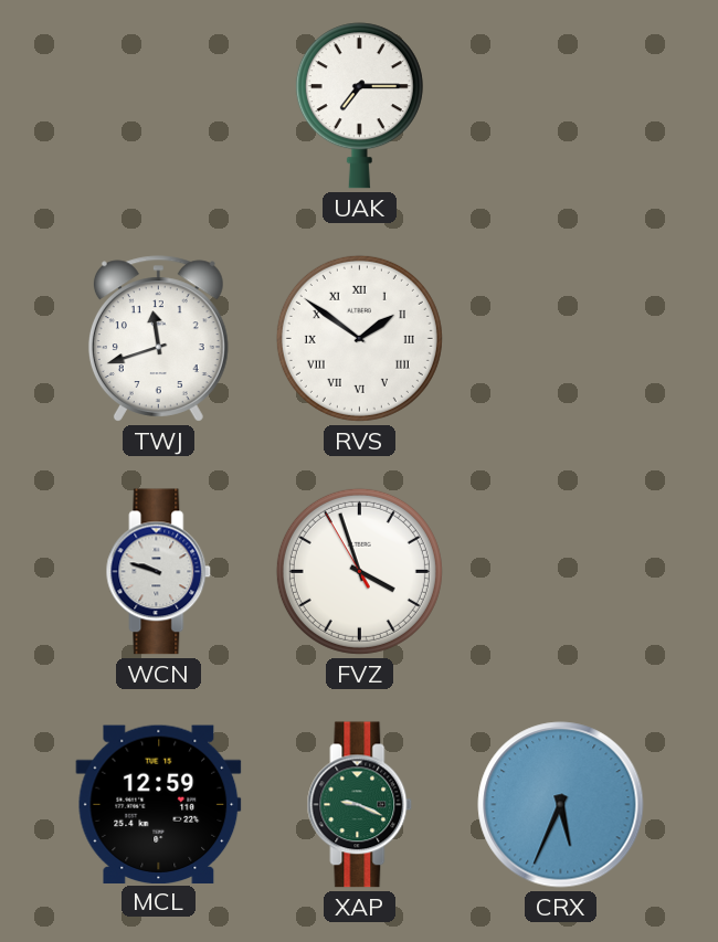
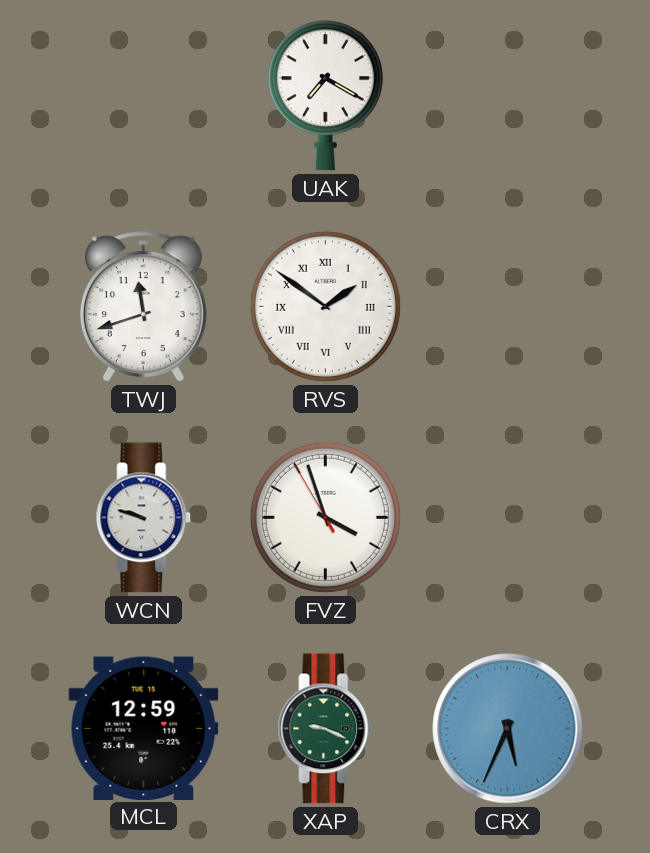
UAK: 7:15 -> 7:20
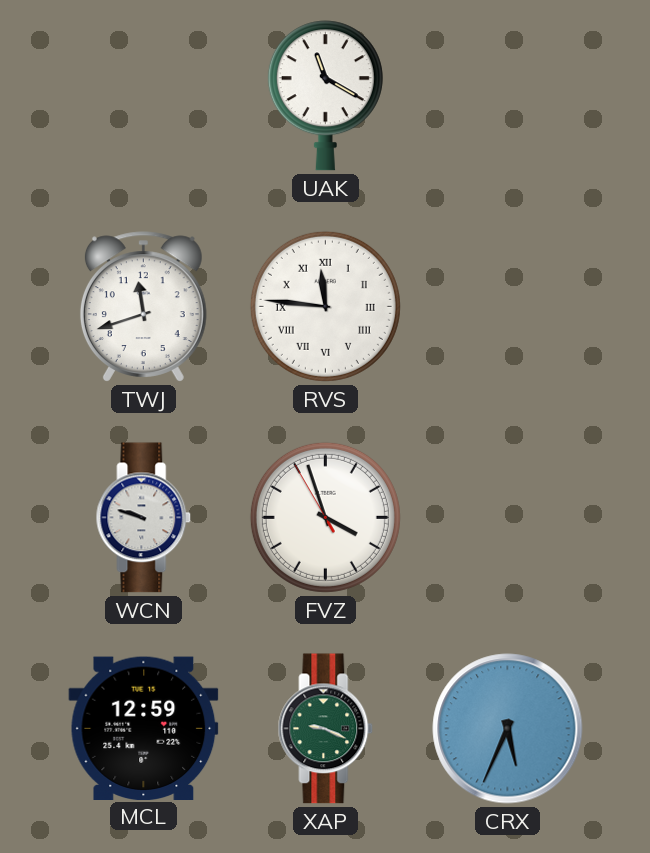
UAK: 7:20 -> 11:20
RVS: 1:51 -> 11:46
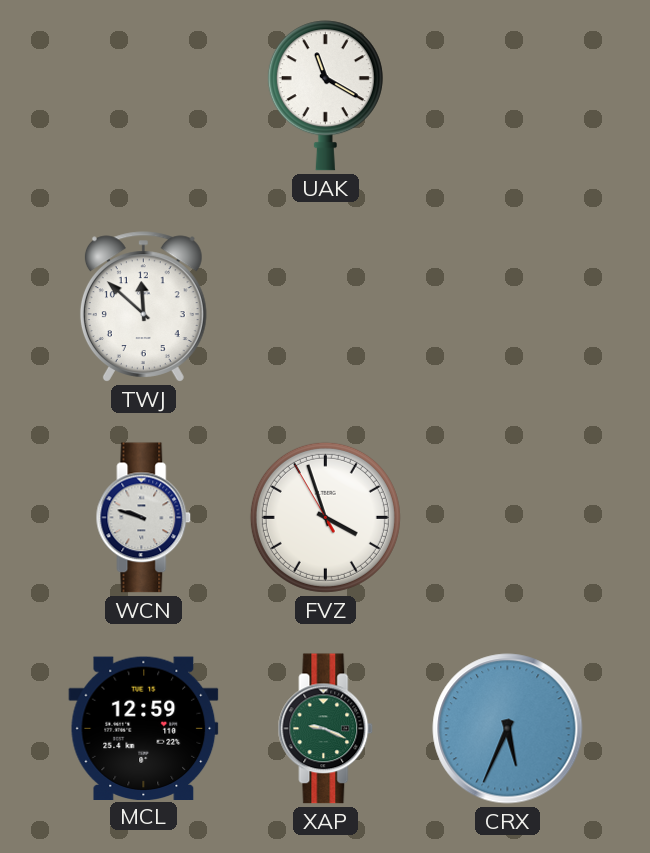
TWJ: 11:42 -> 11:52
RVS: 11:46 -> none
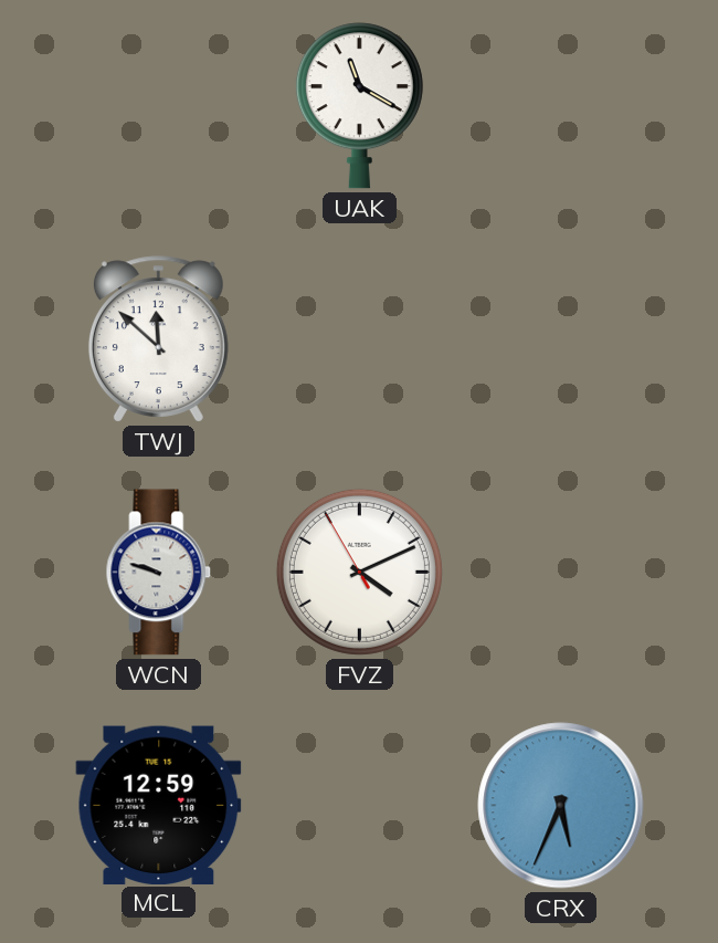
FVZ: 3:56 -> 4:10
XAP: 9:19 -> none
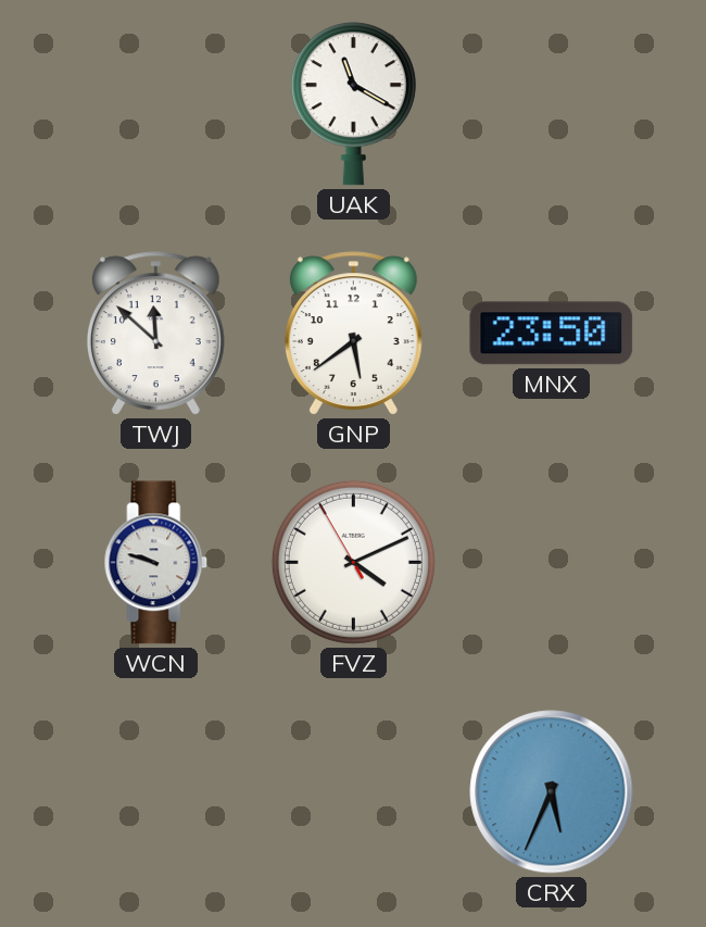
GNP: none -> 5:39
MNX: none -> 23:50
MCL: 12:59 -> none
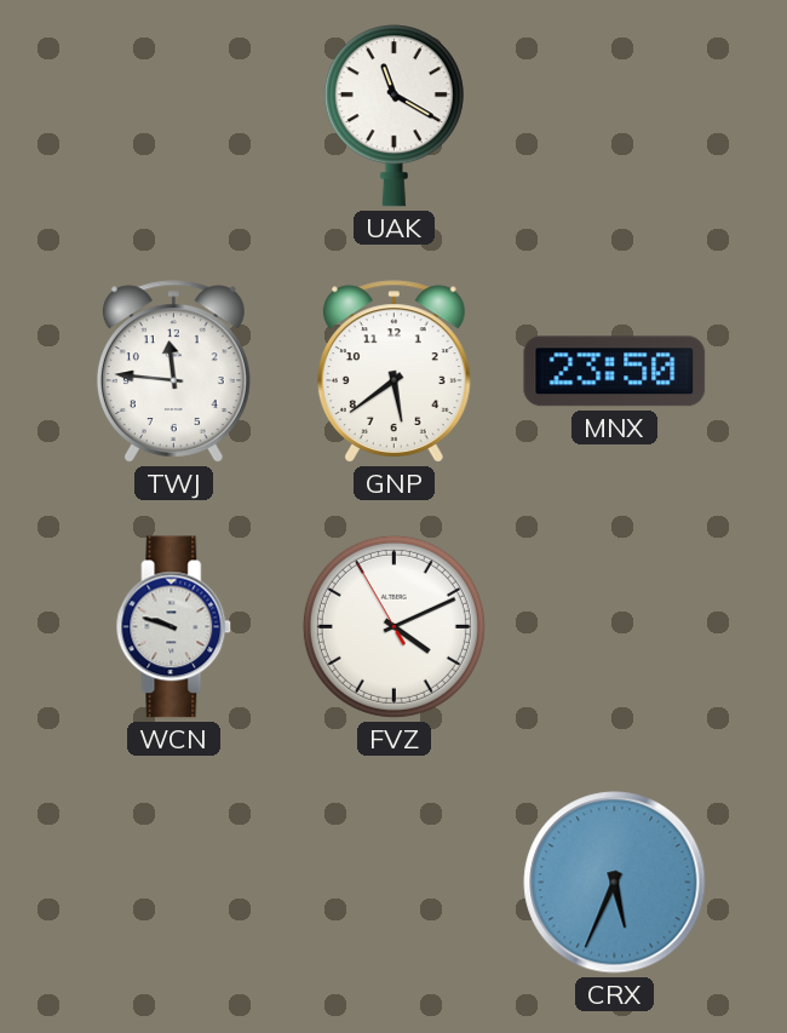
TWJ: 11:52 -> 11:46
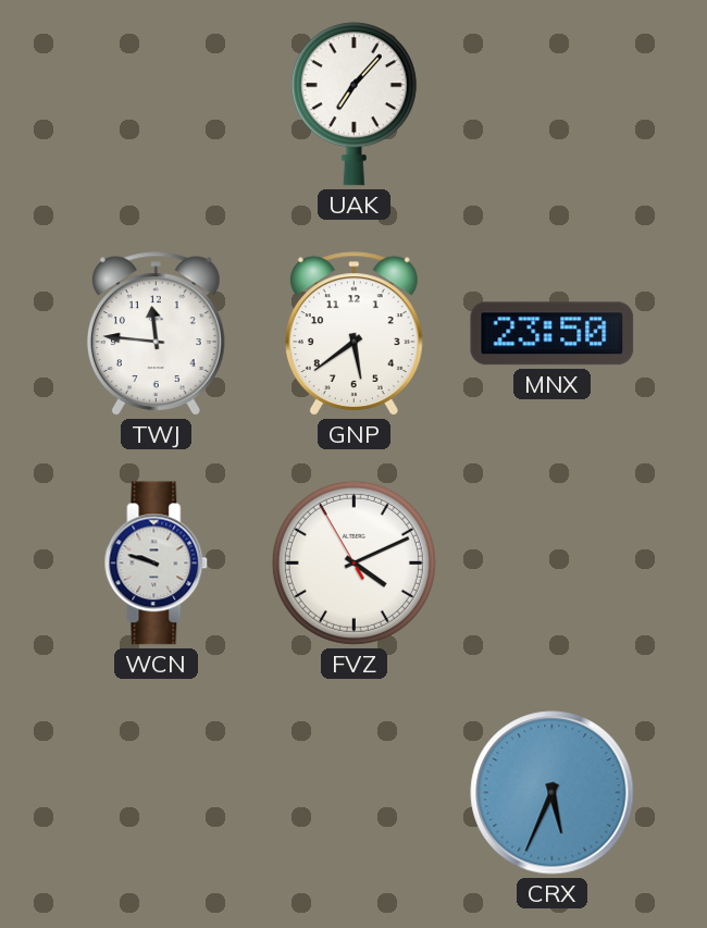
UAK: 11:20 -> 7:07
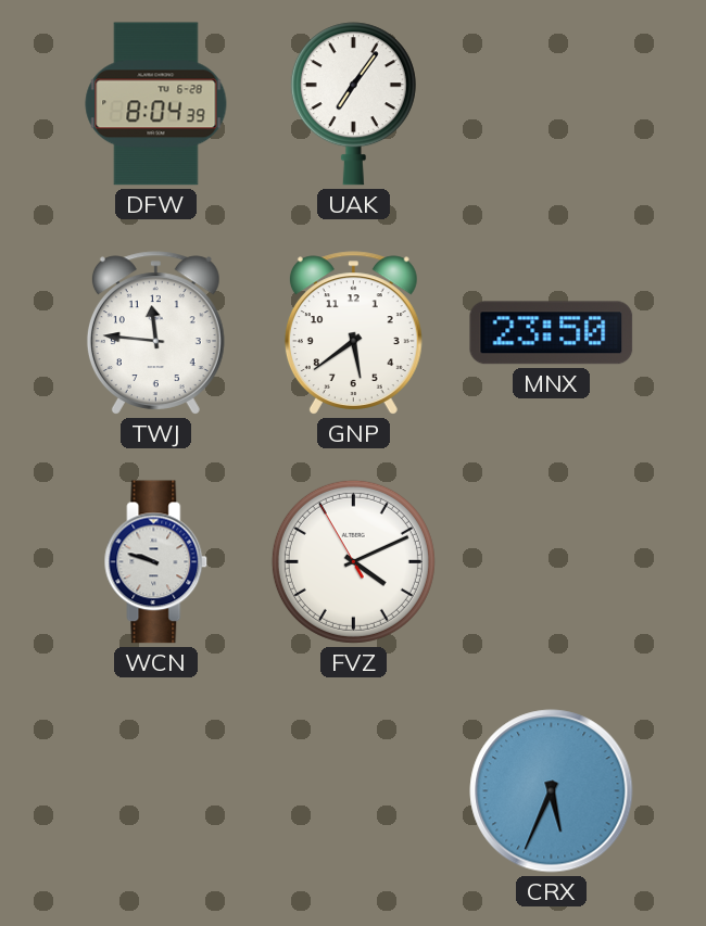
DFW: none -> 8:04
UAK: 7:07 -> 7:06
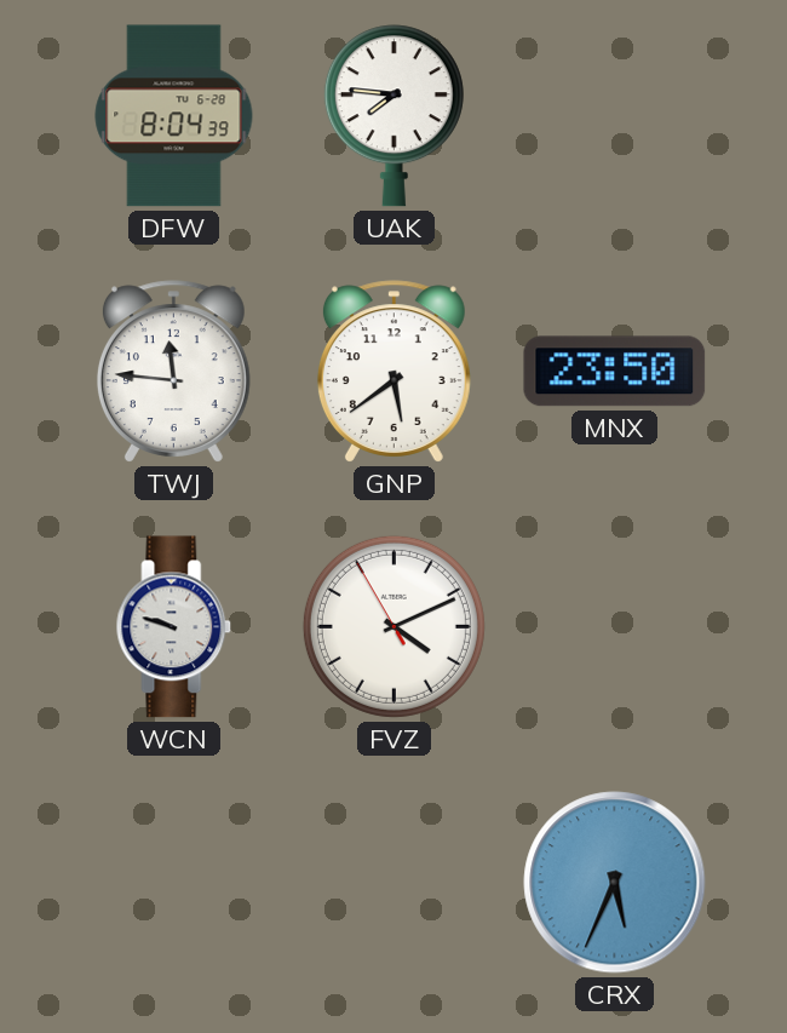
UAK: 7:06 -> 7:46
